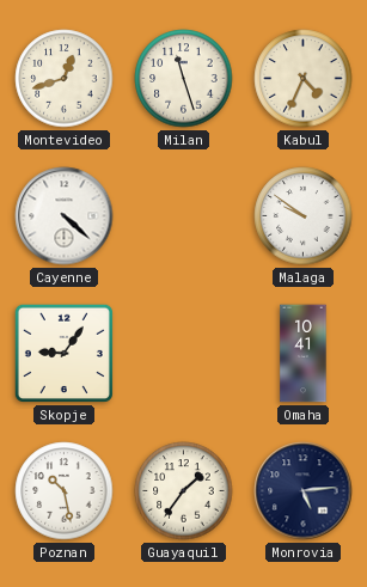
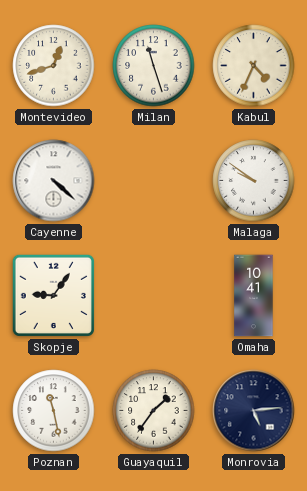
Poznan: 10:28 -> 11:28
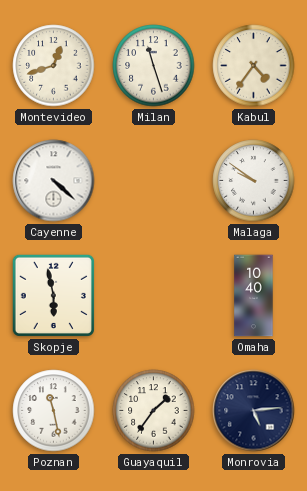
Kabul: 4:34 -> 4:36
Skopje: 9:06 -> 5:58
Omaha: 10:41 -> 10:40
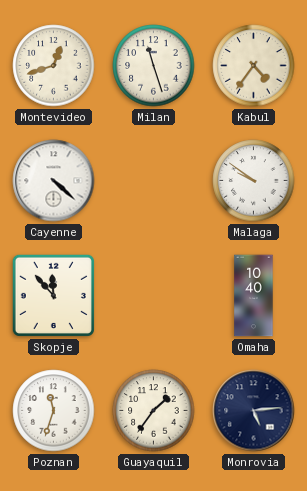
Skopje: 5:58 -> 11:53
Poznan: 11:28 -> 11:33
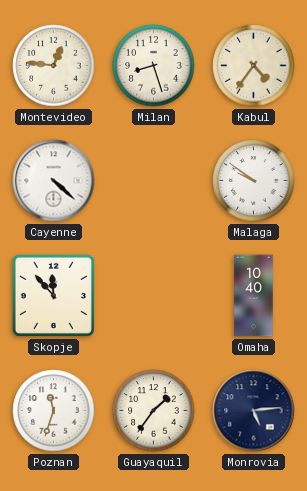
Montevideo: 12:42 -> 12:46
Milan: 11:27 -> 8:27
